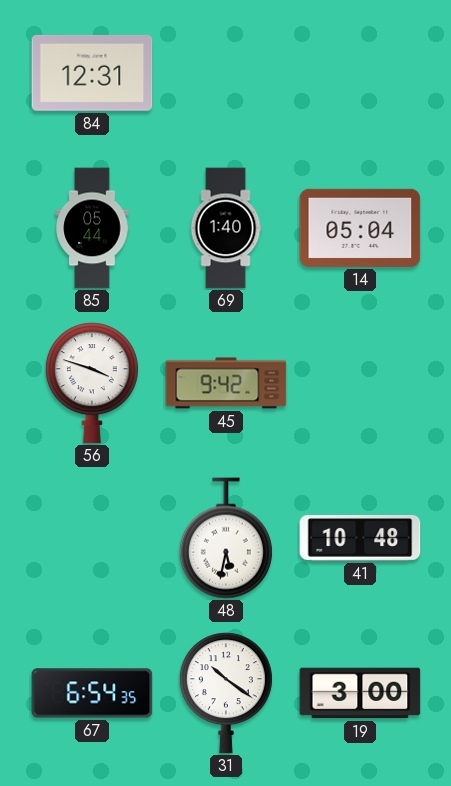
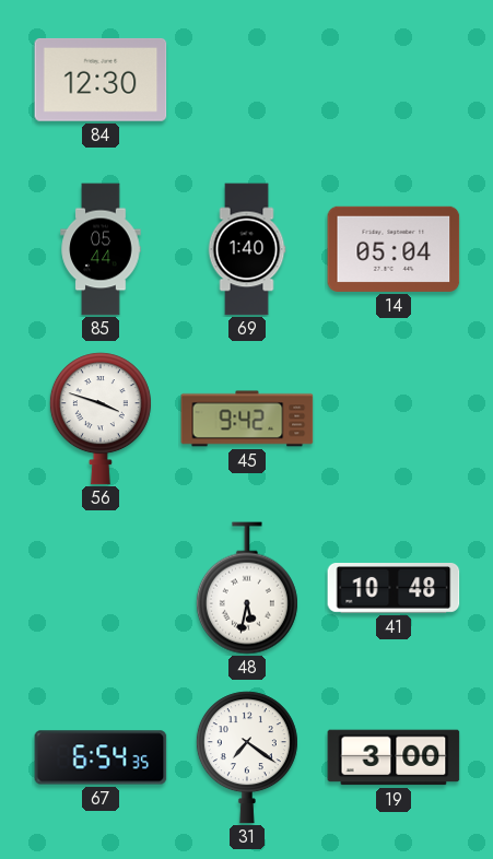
84: 12:31 -> 12:30
31: 10:21 -> 7:21
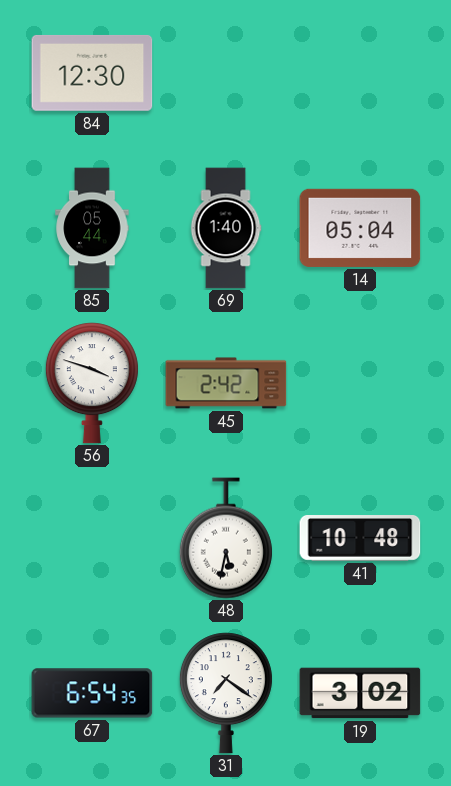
45: 9:42 -> 2:42
19: 3:00 -> 3:02
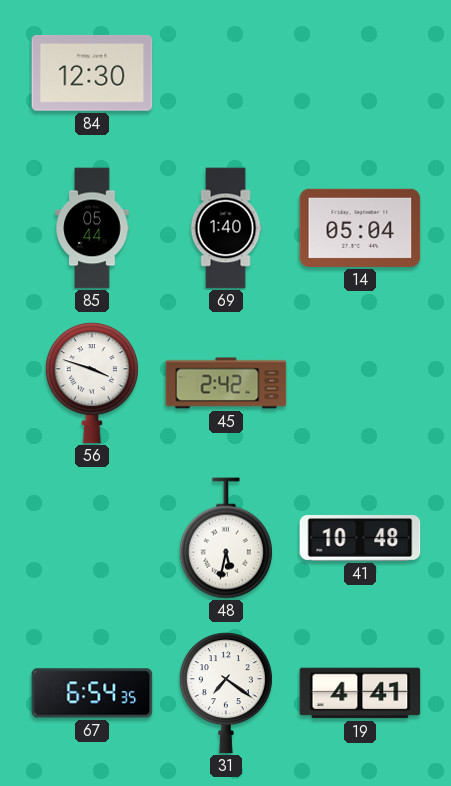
19: 3:02 -> 4:41
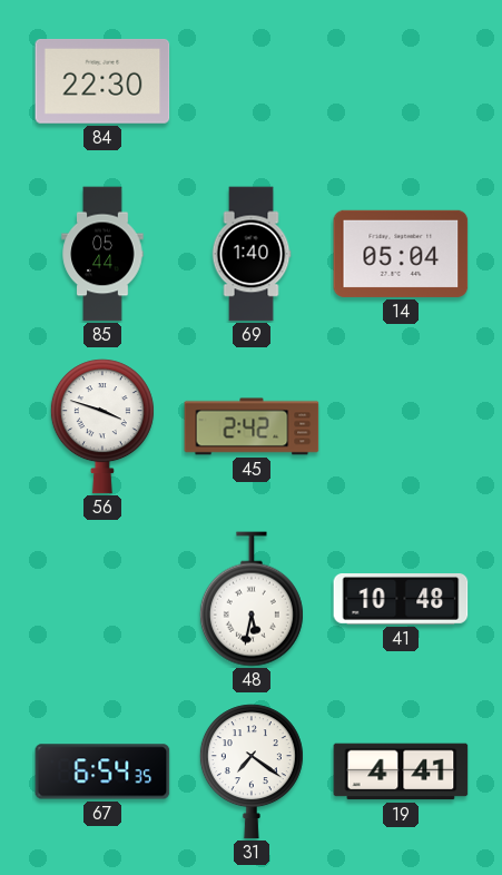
84: 12:30 -> 22:30
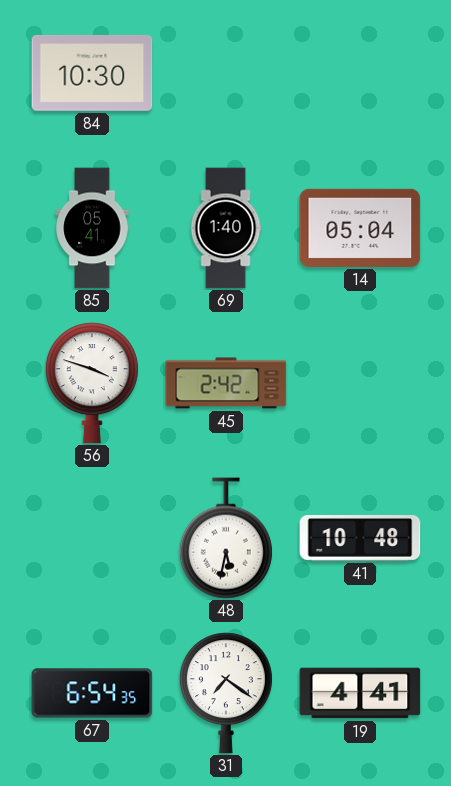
84: 22:30 -> 10:30
85: 05:44 -> 05:41
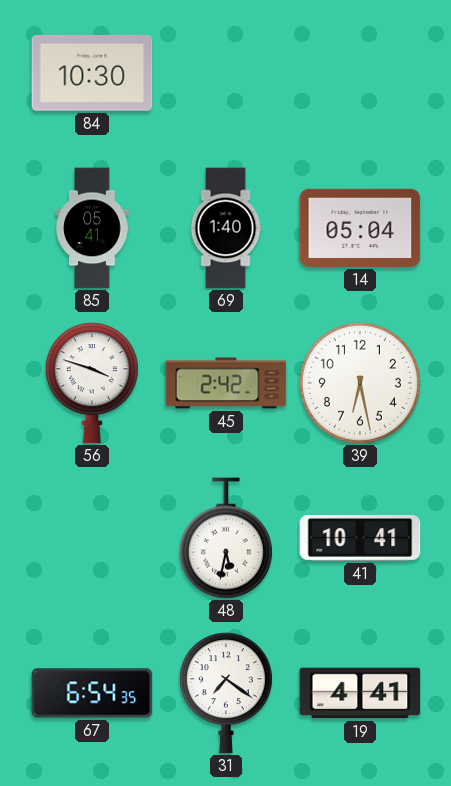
39: none -> 6:28
41: 10:48 -> 10:41
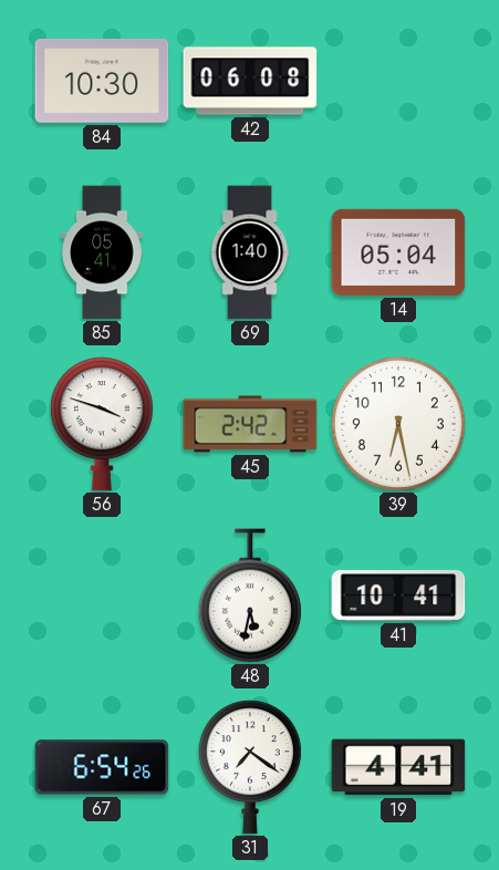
42: none -> 06:08
67: 6:54:35 -> 6:54:26
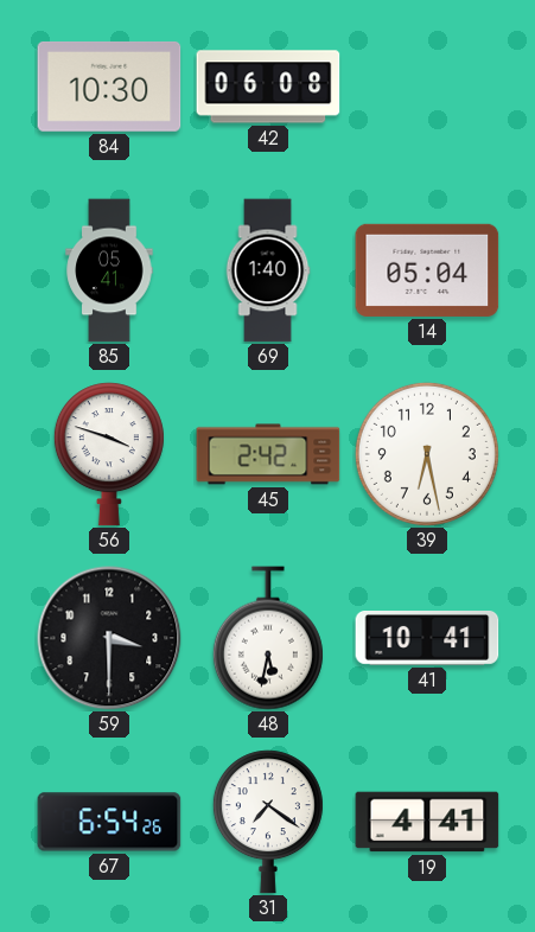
59: none -> 3:30
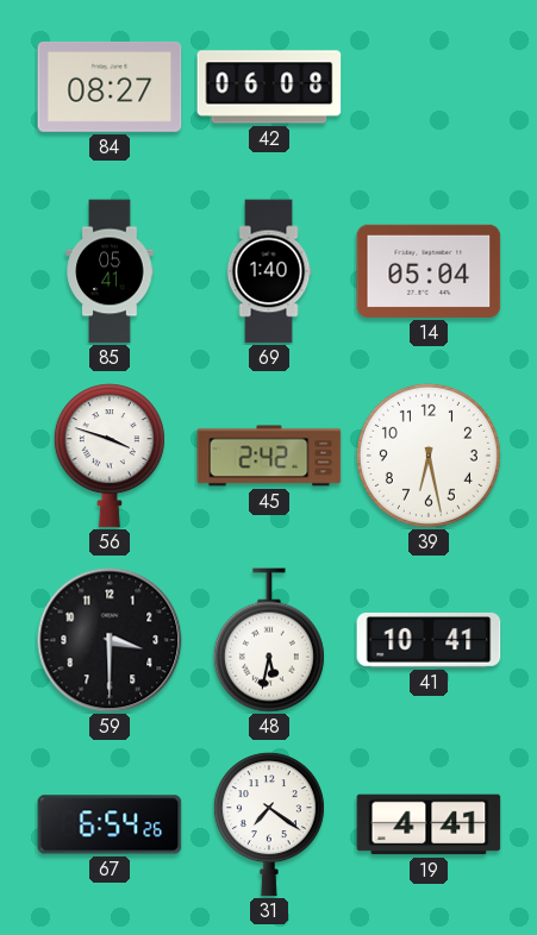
84: 10:30 -> 08:27
